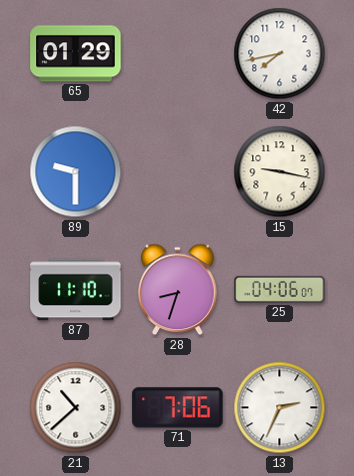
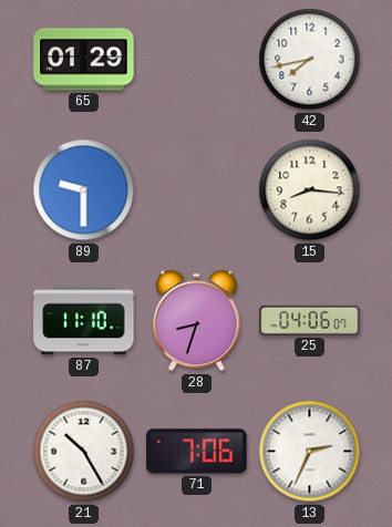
15: 9:17 -> 8:16
21: 10:38 -> 10:25
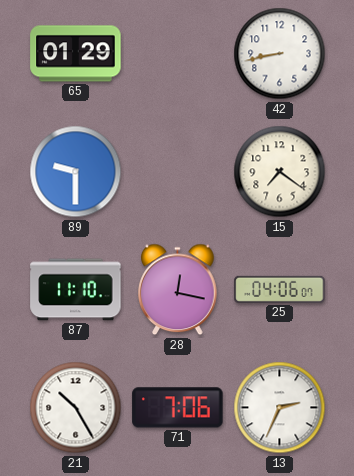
42: 7:43 -> 8:43
15: 8:16 -> 7:21
28: 8:33 -> 12:17
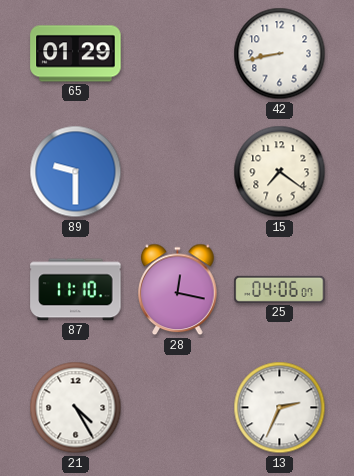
21: 10:25 -> 4:25
71: 7:06 -> none
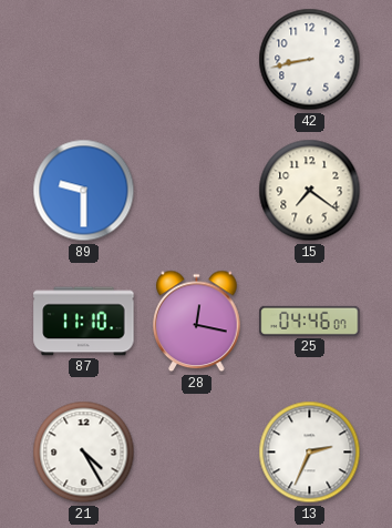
65: 01:29 -> none
25: 04:06 -> 04:46
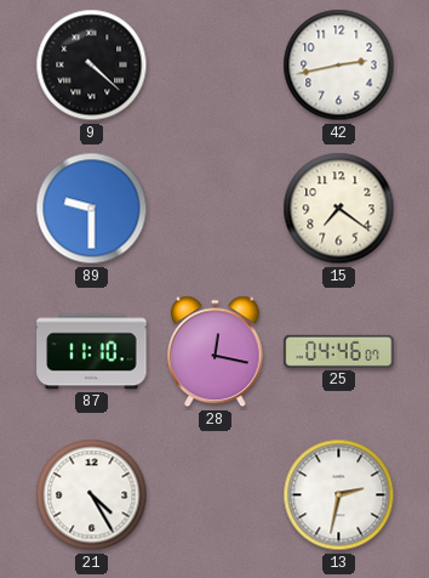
9: none -> 4:22
42: 8:43 -> 2:43
13: 2:34 -> 2:32
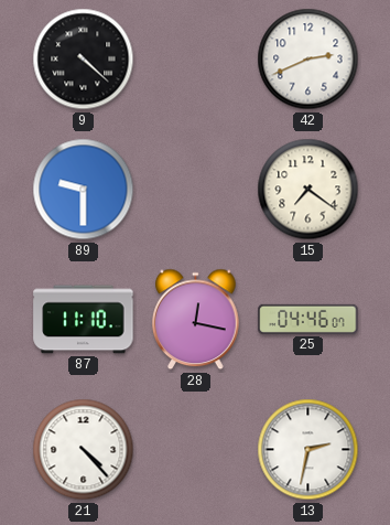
42: 2:43 -> 2:41
21: 4:25 -> 4:23
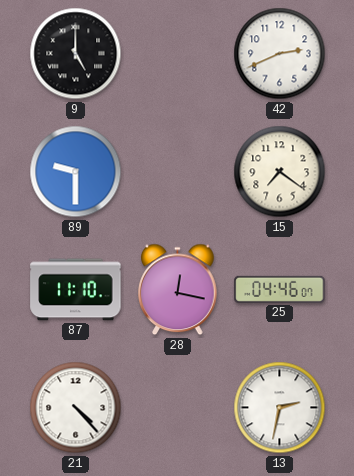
9: 4:22 -> 5:00
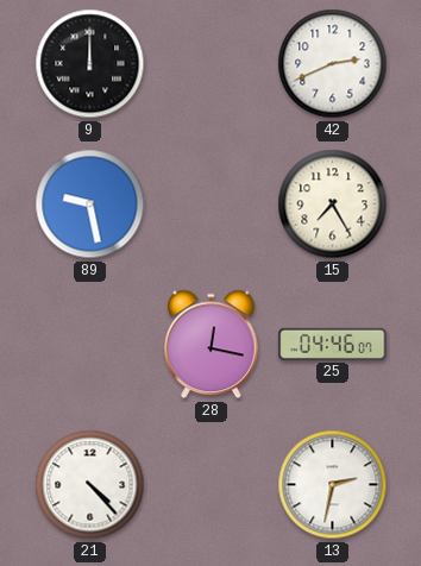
9: 5:00 -> 12:00
89: 9:30 -> 9:28
15: 7:21 -> 7:25
87: 11:10 -> none
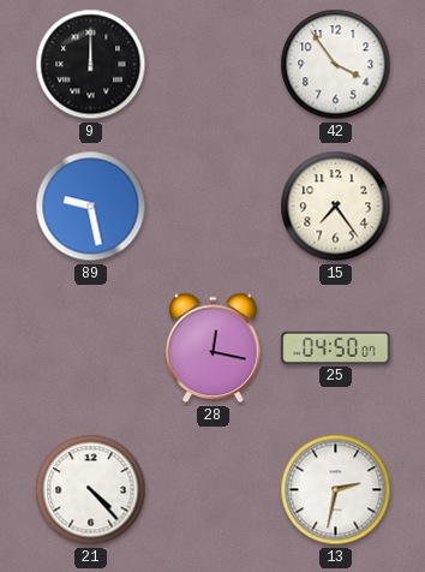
42: 2:41 -> 3:54
15: 7:25 -> 7:24
25: 04:46 -> 04:50
